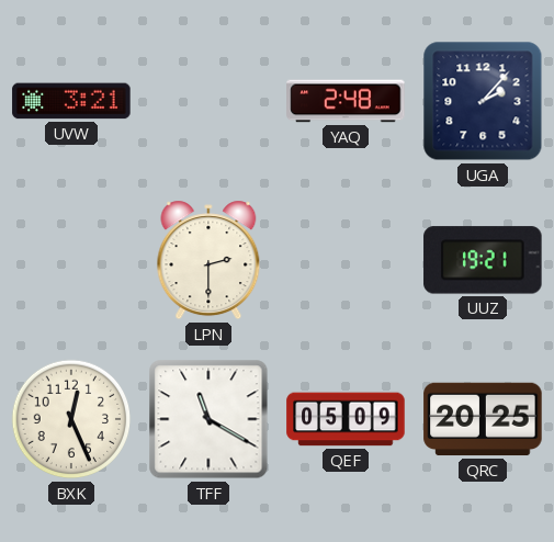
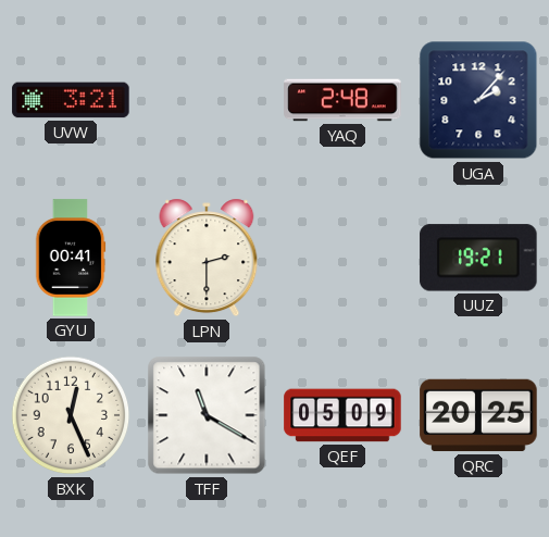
GYU: none -> 00:41
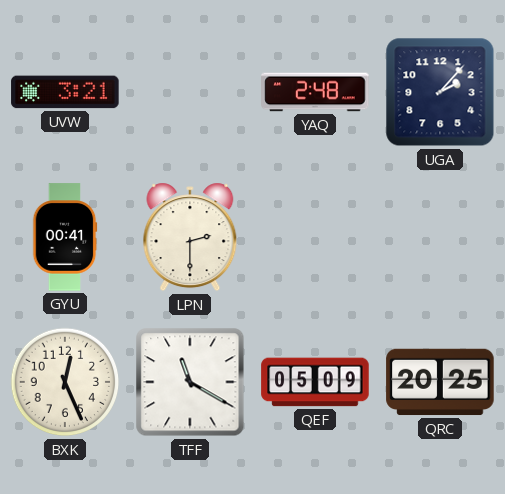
UUZ: 19:21 -> none
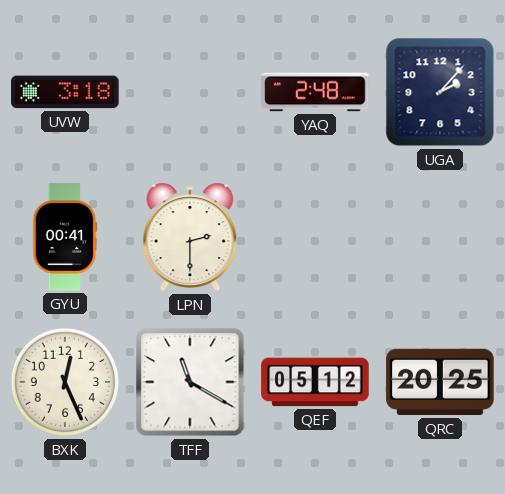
UVW: 3:21 -> 3:18
QEF: 05:09 -> 05:12
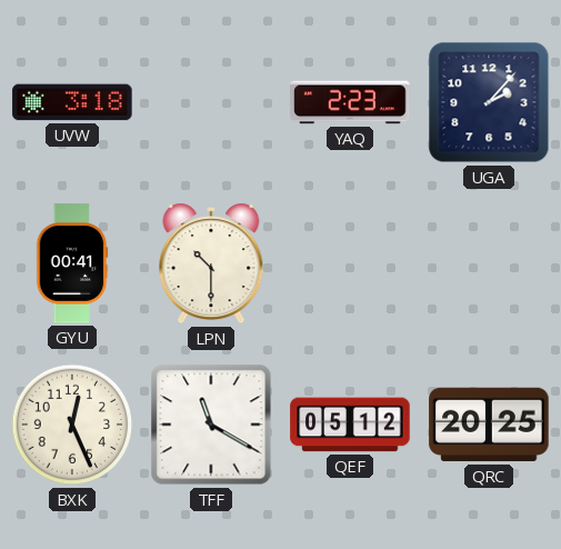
YAQ: 2:48 -> 2:23
LPN: 2:30 -> 10:30
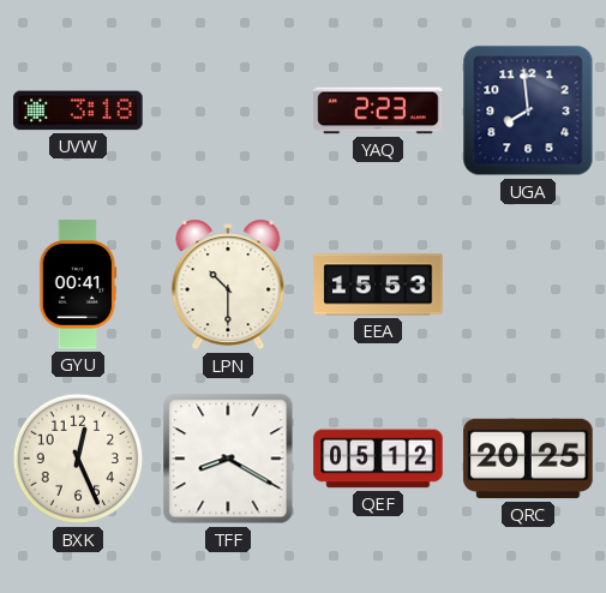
UGA: 2:07 -> 7:59
EEA: none -> 15:53
TFF: 11:20 -> 8:20
